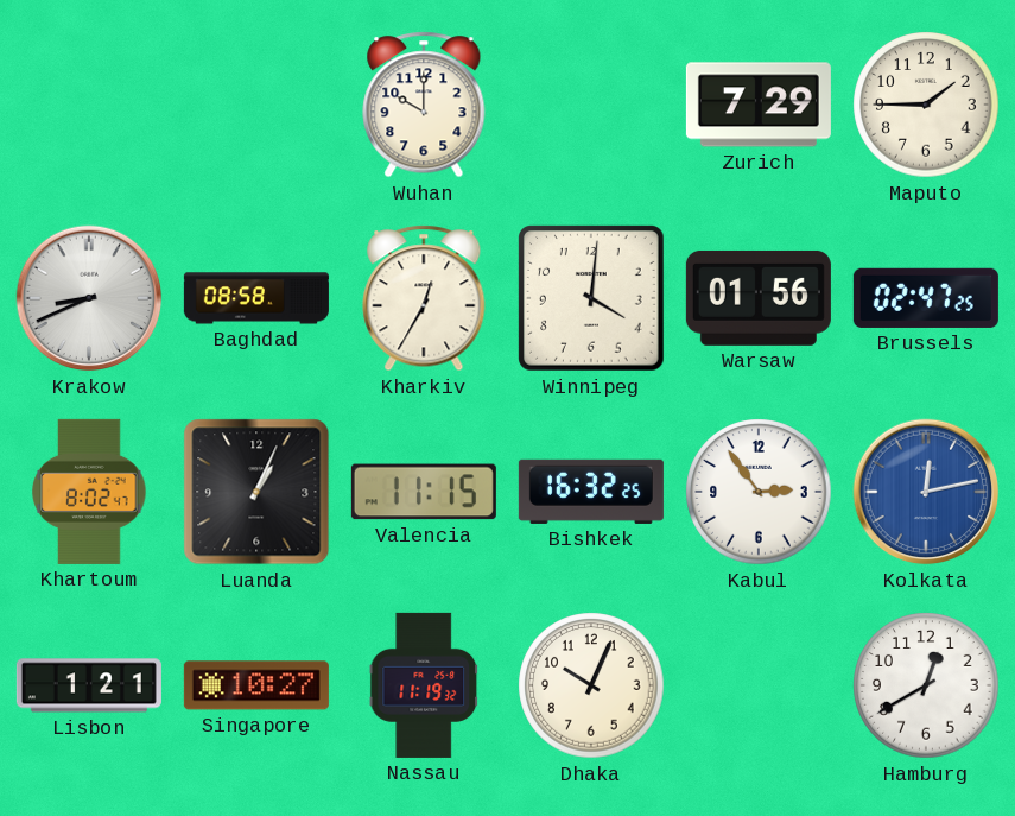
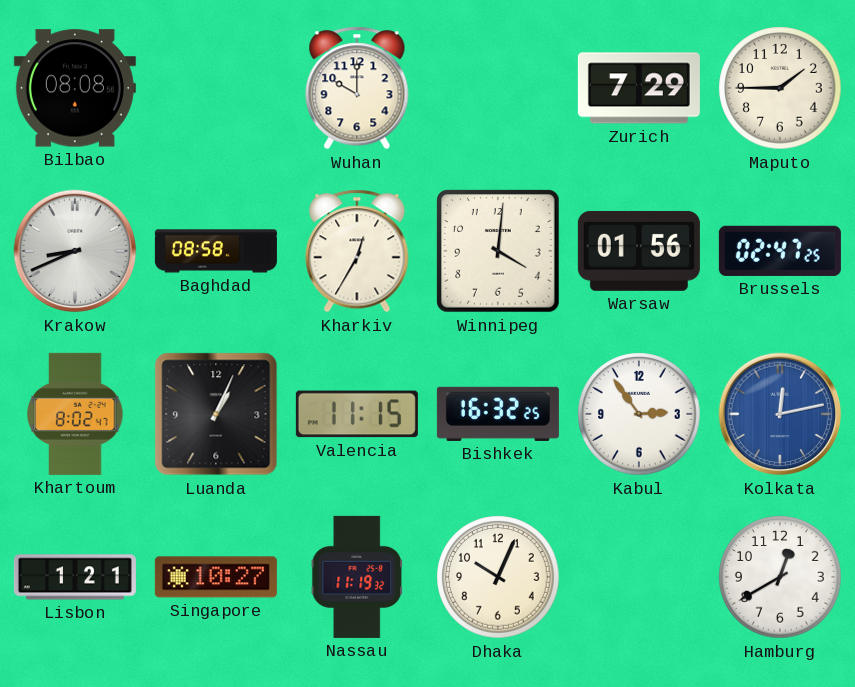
Bilbao: none -> 08:08
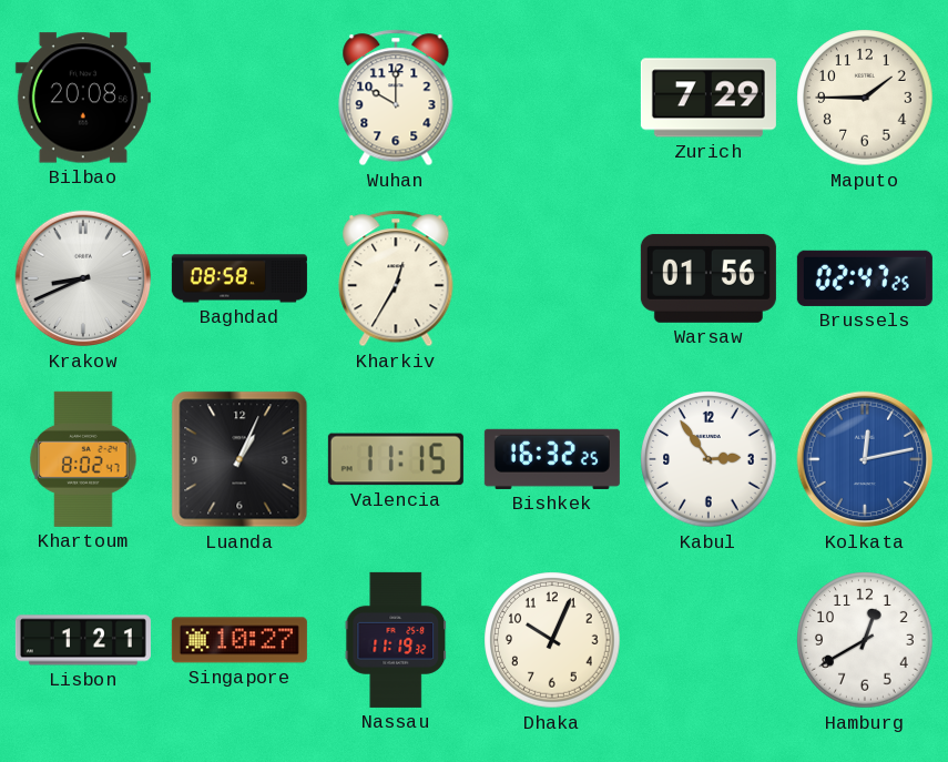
Bilbao: 08:08 -> 20:08
Winnipeg: 4:01 -> none
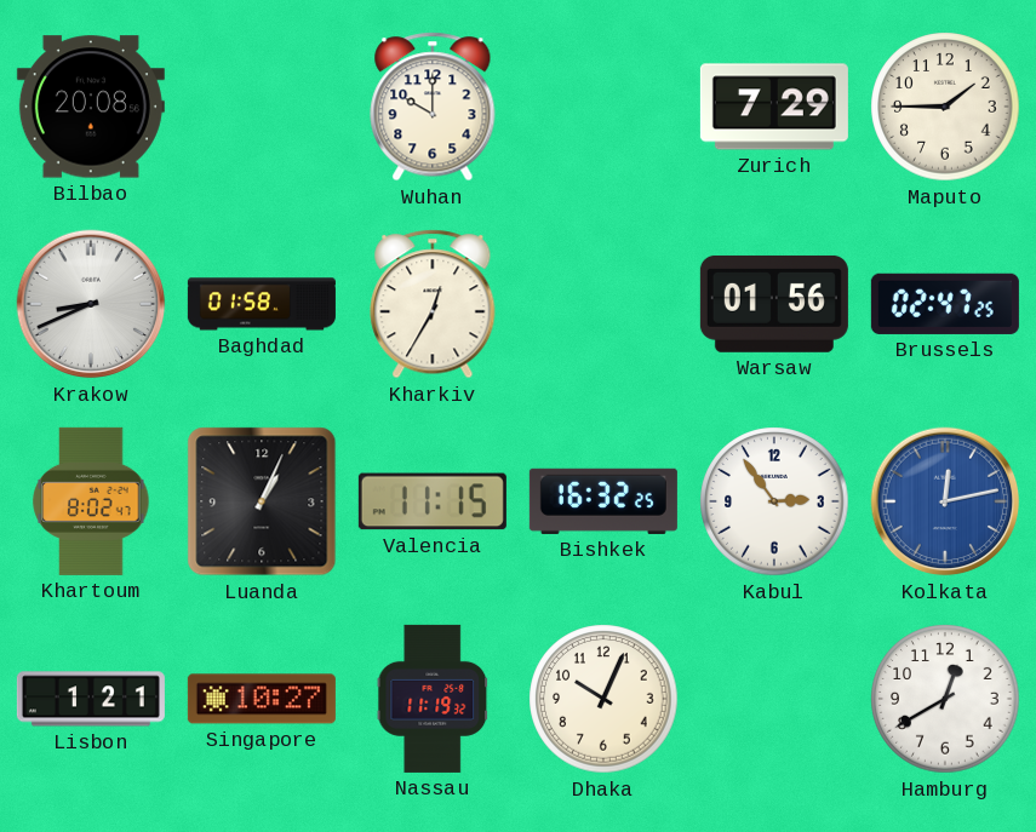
Baghdad: 08:58 -> 01:58
